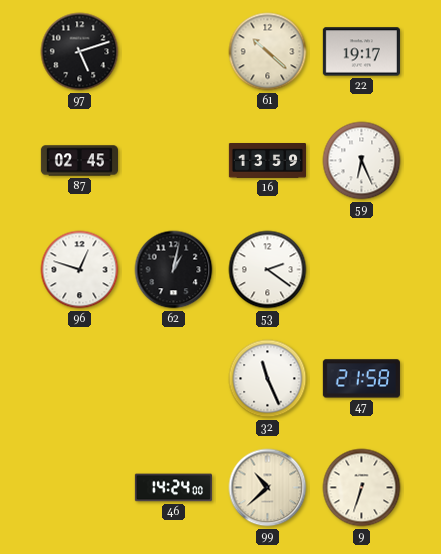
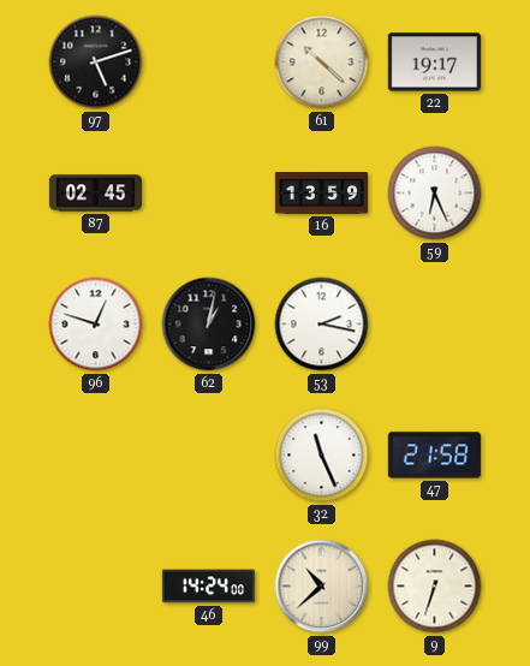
53: 2:21 -> 2:17
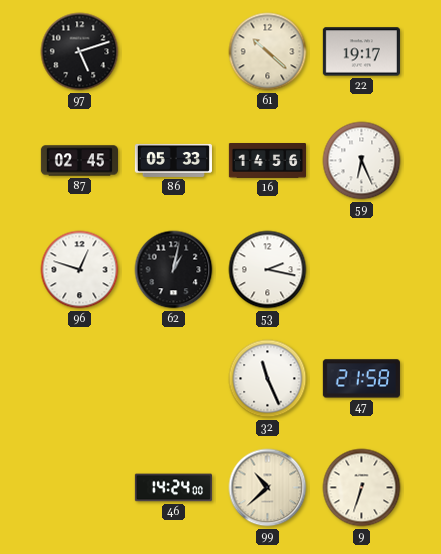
86: none -> 05:33
16: 13:59 -> 14:56
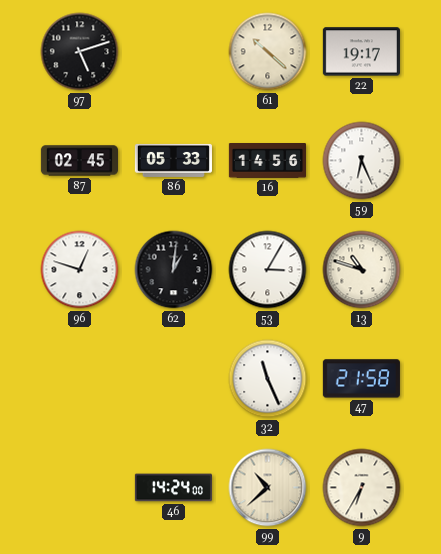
62: 1:02 -> 1:01
53: 2:17 -> 3:05
13: none -> 10:48
9: 6:33 -> 6:35
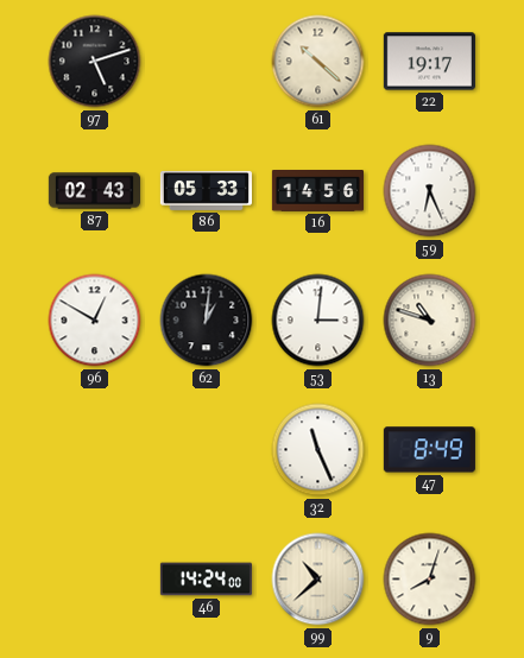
87: 02:45 -> 02:43
96: 12:48 -> 12:50
53: 3:05 -> 3:01
47: 21:58 -> 8:49
9: 6:35 -> 8:03
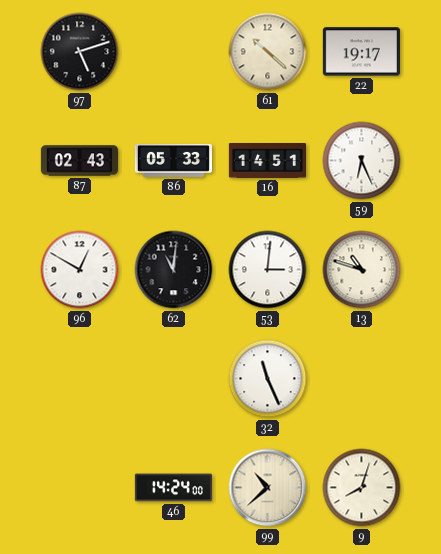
16: 14:56 -> 14:51
62: 1:01 -> 11:01
47: 8:49 -> none
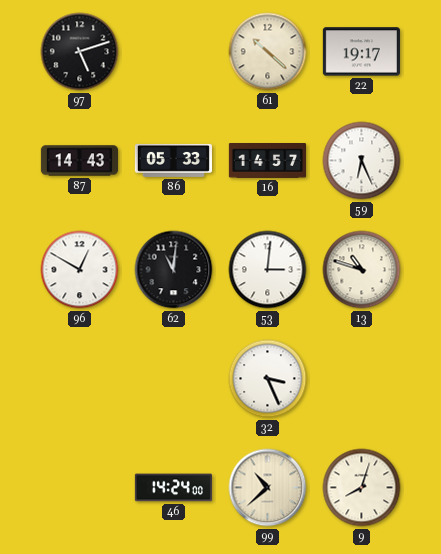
87: 02:43 -> 14:43
16: 14:51 -> 14:57
32: 11:26 -> 3:26
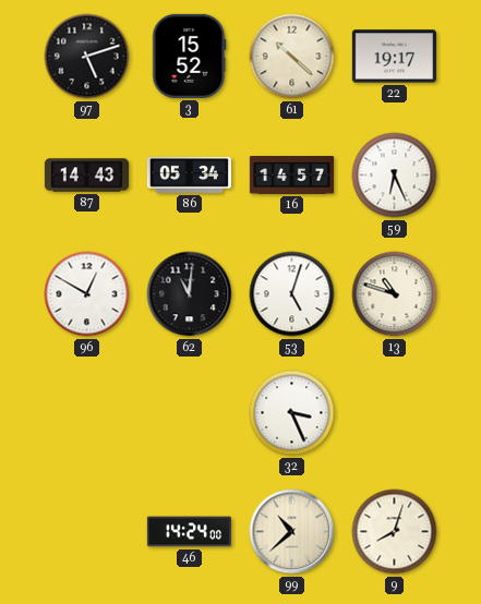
3: none -> 15:52
86: 05:33 -> 05:34
53: 3:01 -> 5:03
